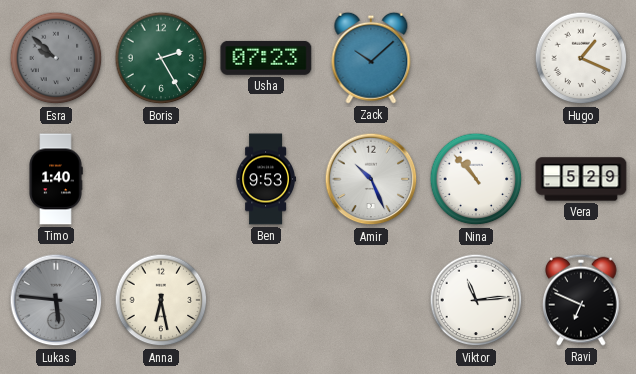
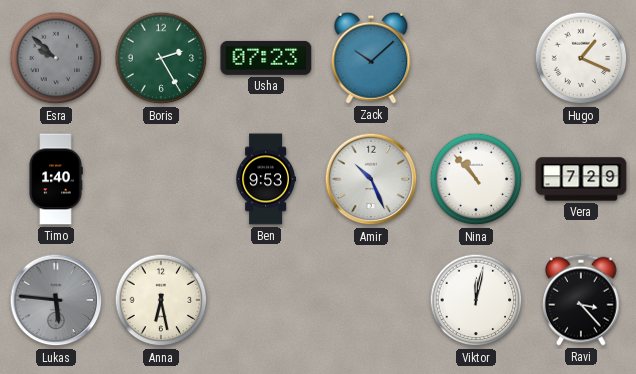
Vera: 5:29 -> 7:29
Viktor: 11:14 -> 12:02
Ravi: 6:49 -> 3:23
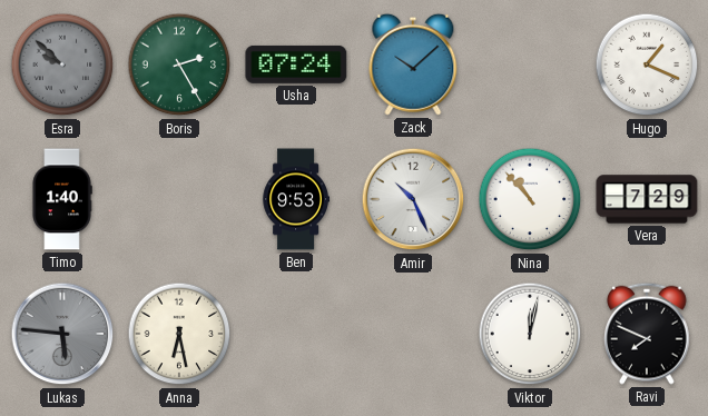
Usha: 07:23 -> 07:24
Ravi: 3:23 -> 7:49
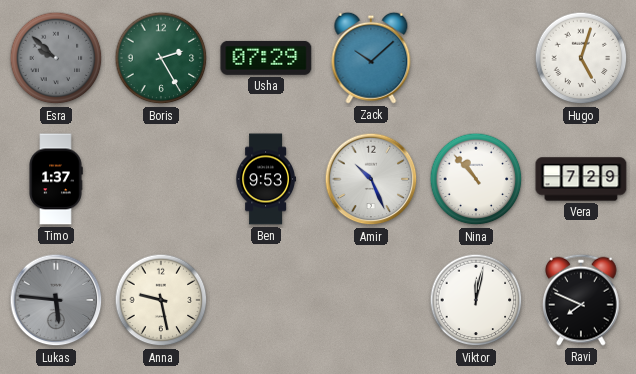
Usha: 07:24 -> 07:29
Hugo: 1:19 -> 5:03
Timo: 1:40 -> 1:37
Anna: 6:28 -> 9:28
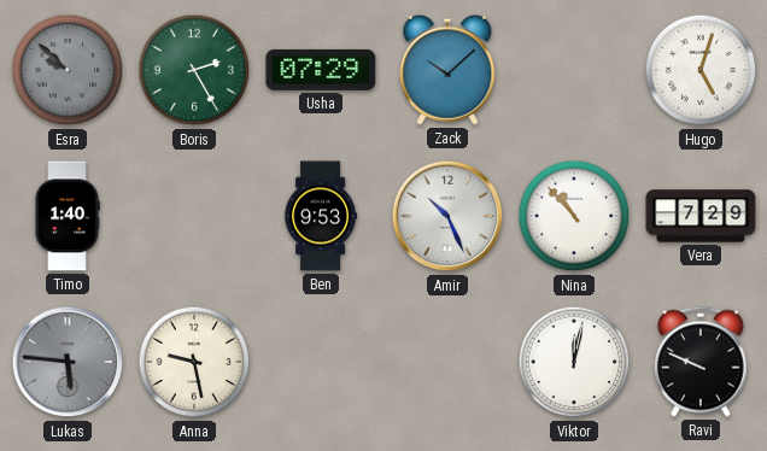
Timo: 1:37 -> 1:40
Ravi: 7:49 -> 9:49
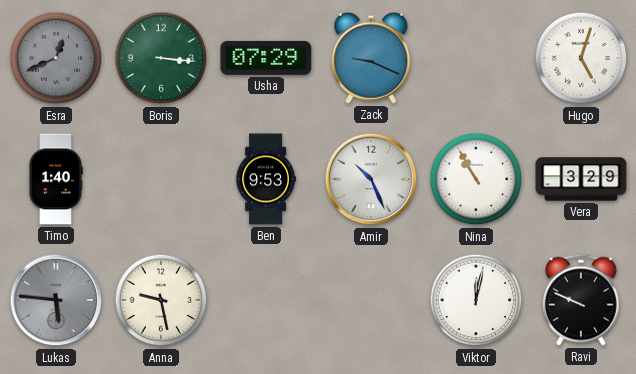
Esra: 9:52 -> 12:41
Boris: 2:25 -> 3:16
Zack: 10:08 -> 9:19
Nina: 10:53 -> 10:55
Vera: 7:29 -> 3:29
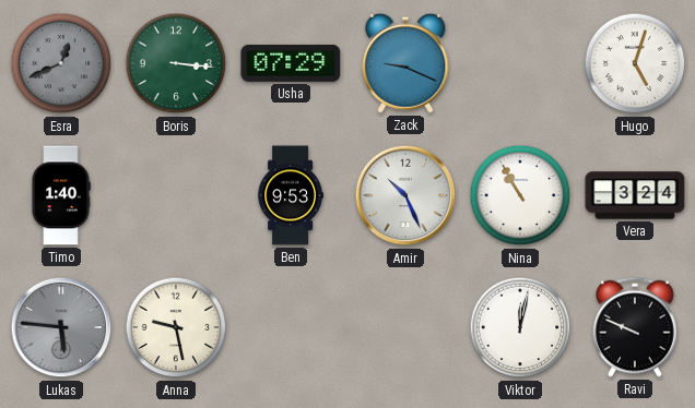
Vera: 3:29 -> 3:24
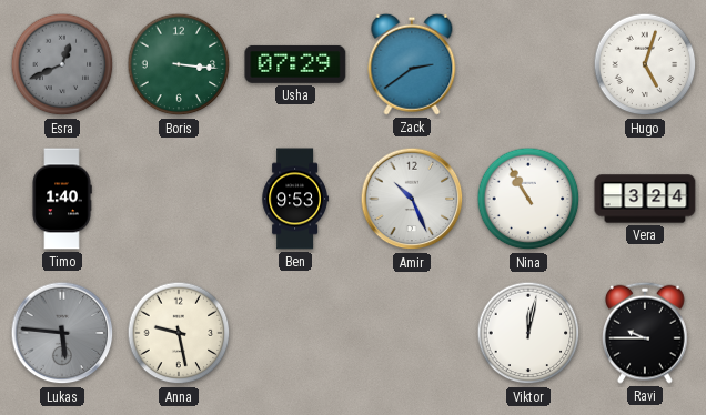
Zack: 9:19 -> 2:39
Ravi: 9:49 -> 9:45
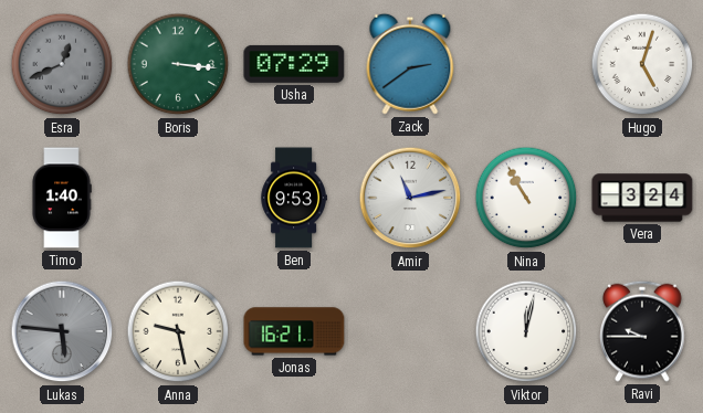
Amir: 10:26 -> 11:13
Jonas: none -> 16:21
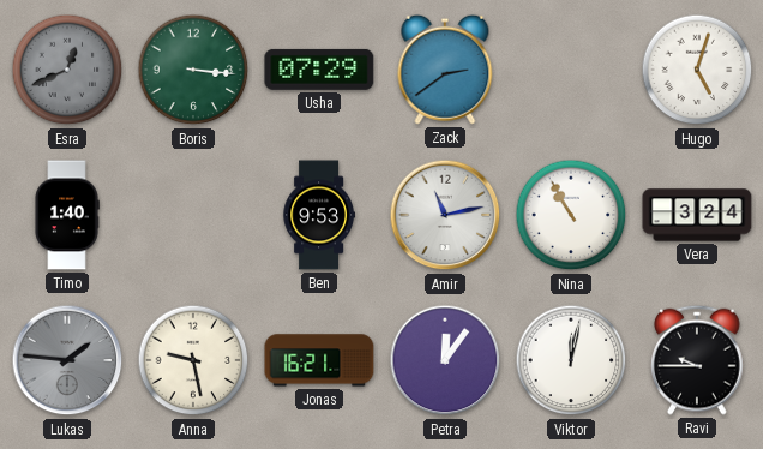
Lukas: 5:46 -> 1:46
Petra: none -> 12:06
